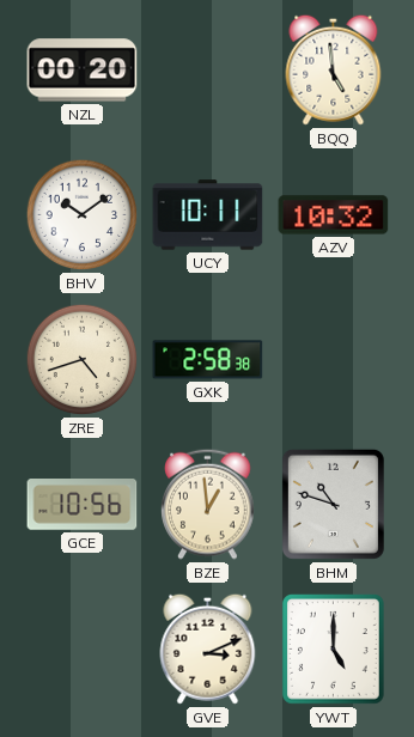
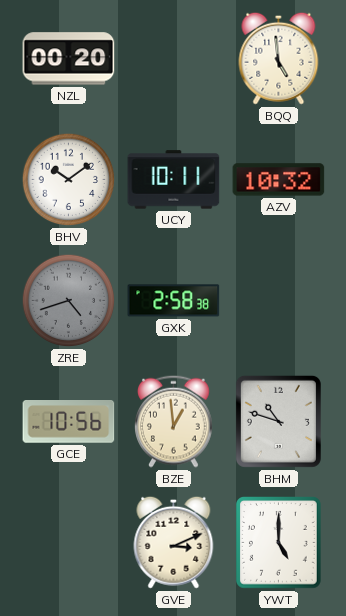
ZRE dial: cream -> grey
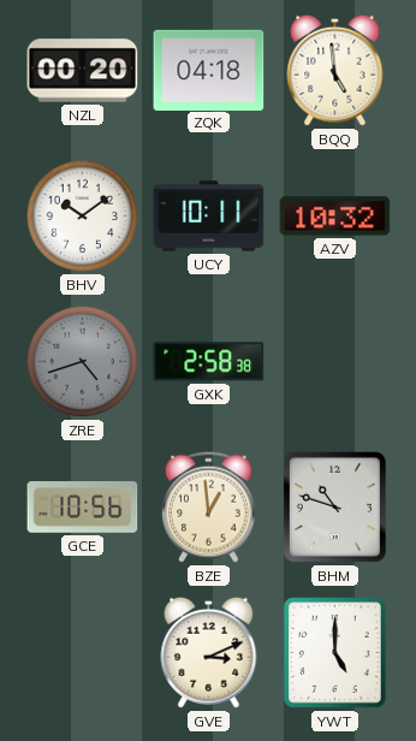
ZQK: none -> 04:18
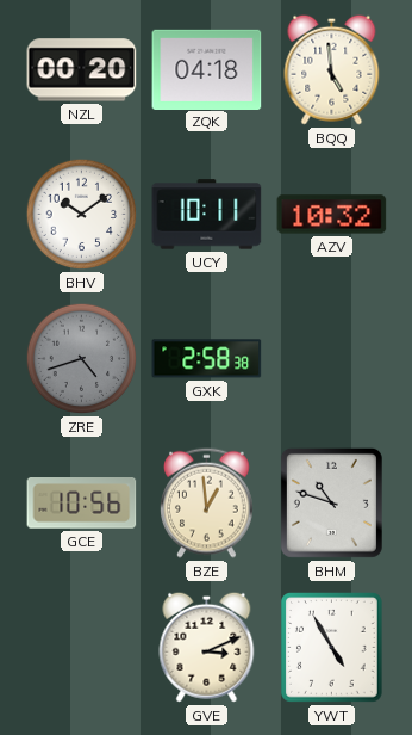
YWT: 5:00 -> 4:55
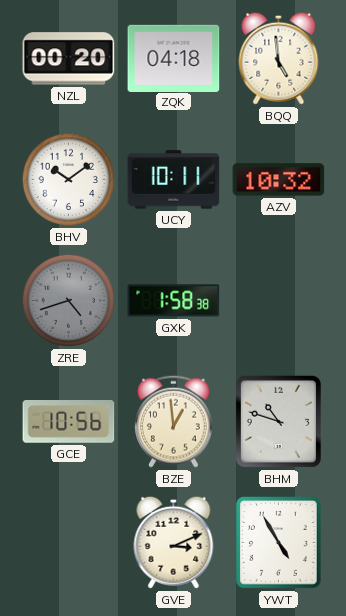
GXK: 2:58 -> 1:58
